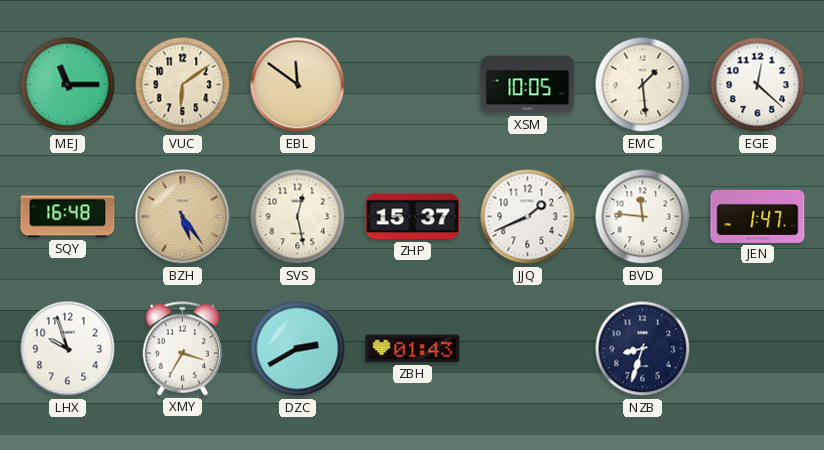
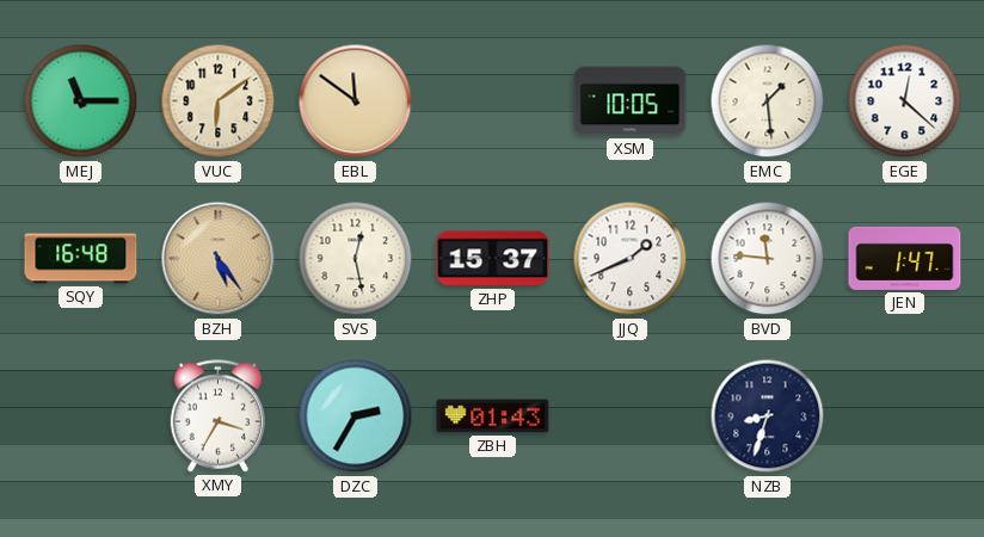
LHX: 9:57 -> none
DZC: 2:40 -> 2:35
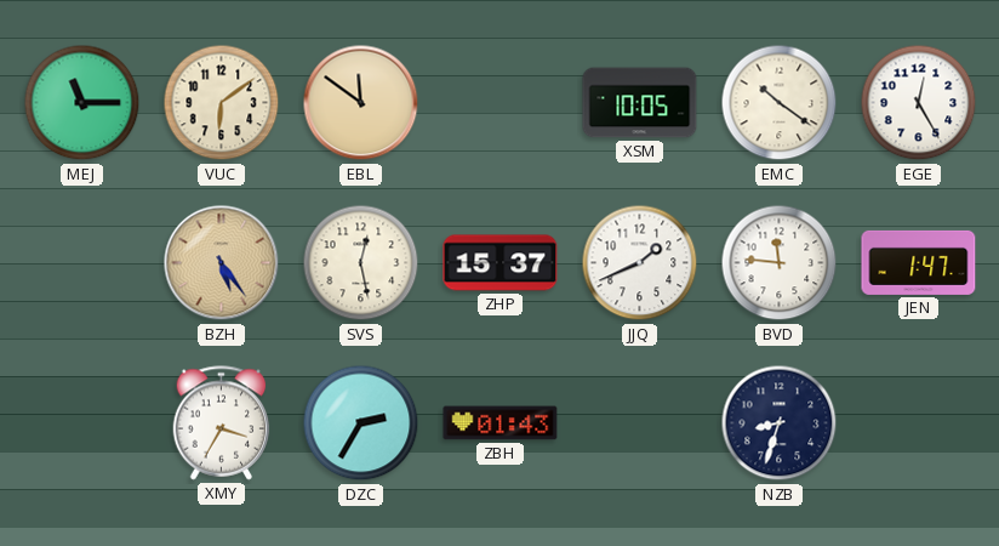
EMC: 1:29 -> 10:21
EGE: 12:22 -> 12:25
SQY: 16:48 -> none
